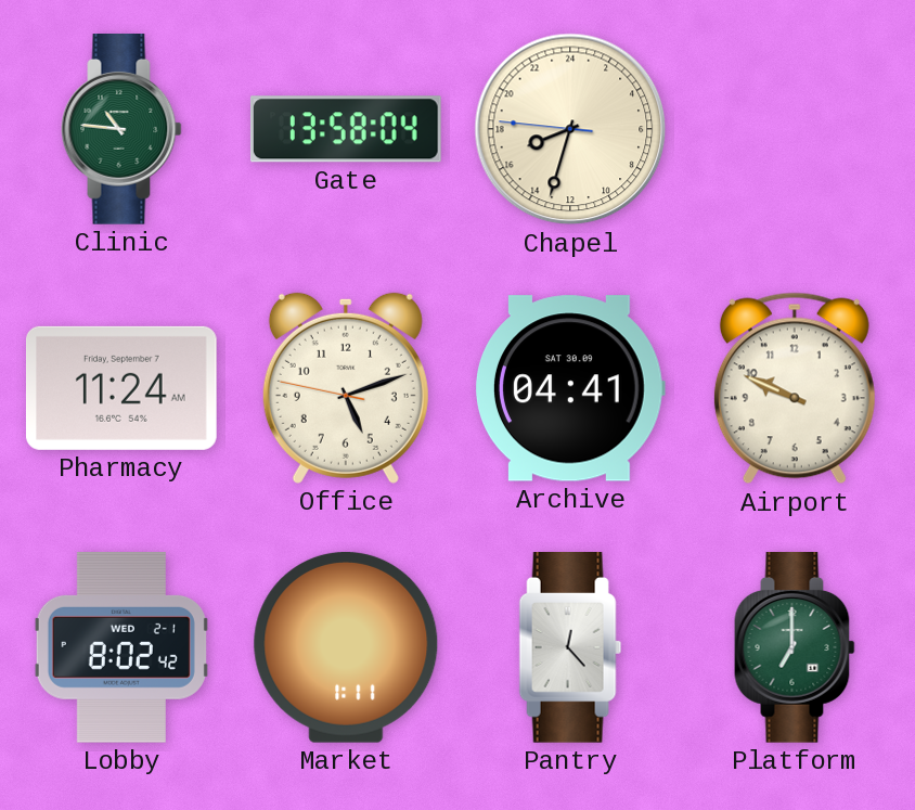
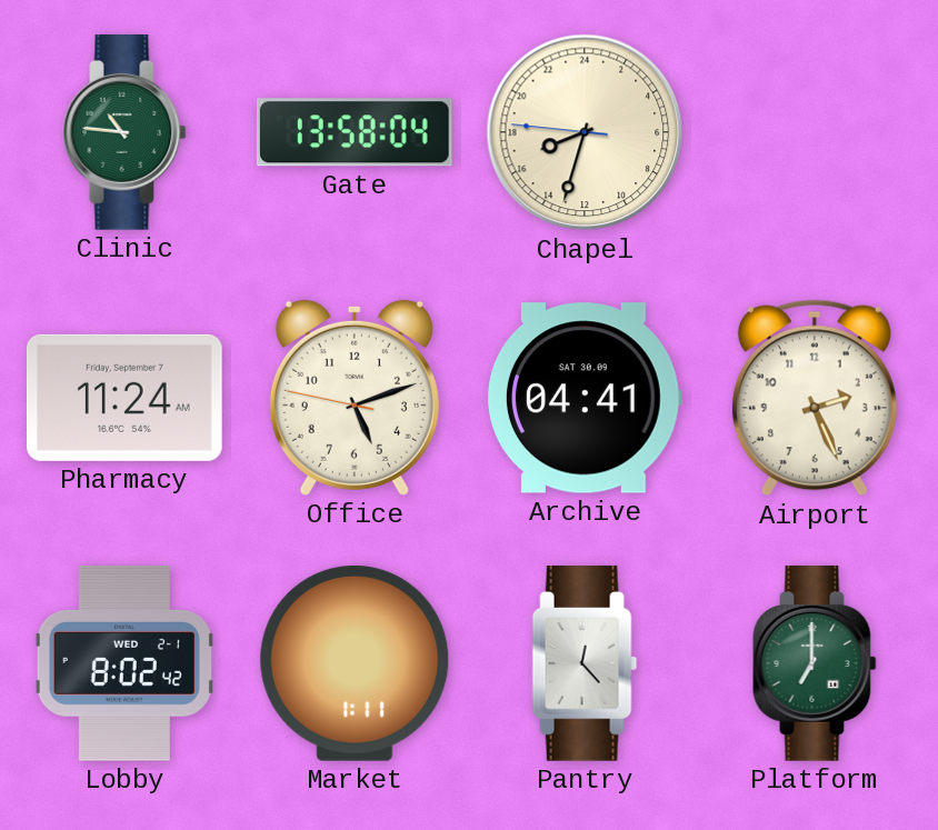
Airport: 9:49 -> 2:26
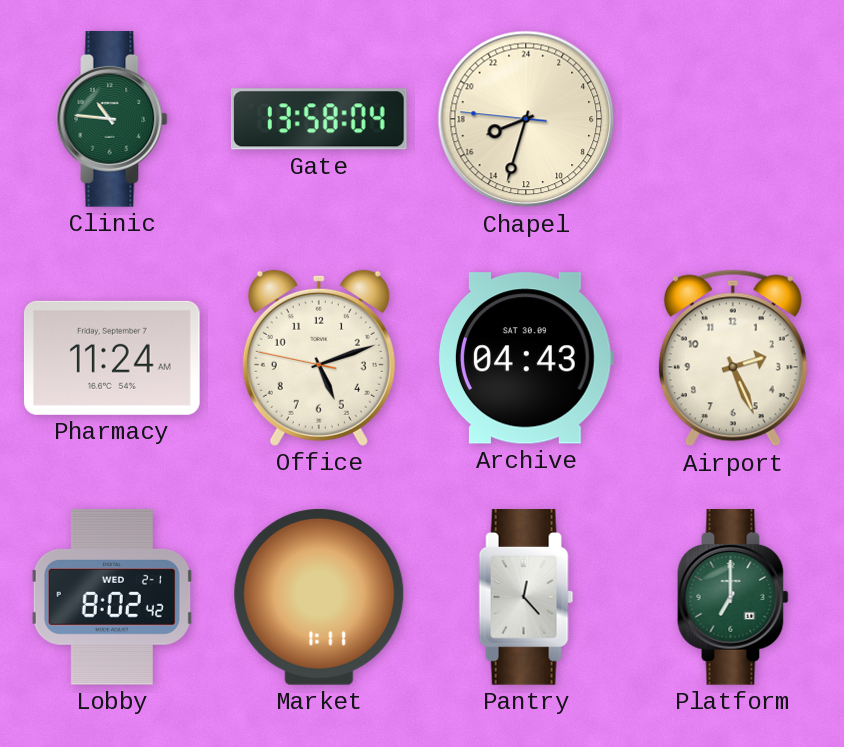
Archive: 04:41 -> 04:43
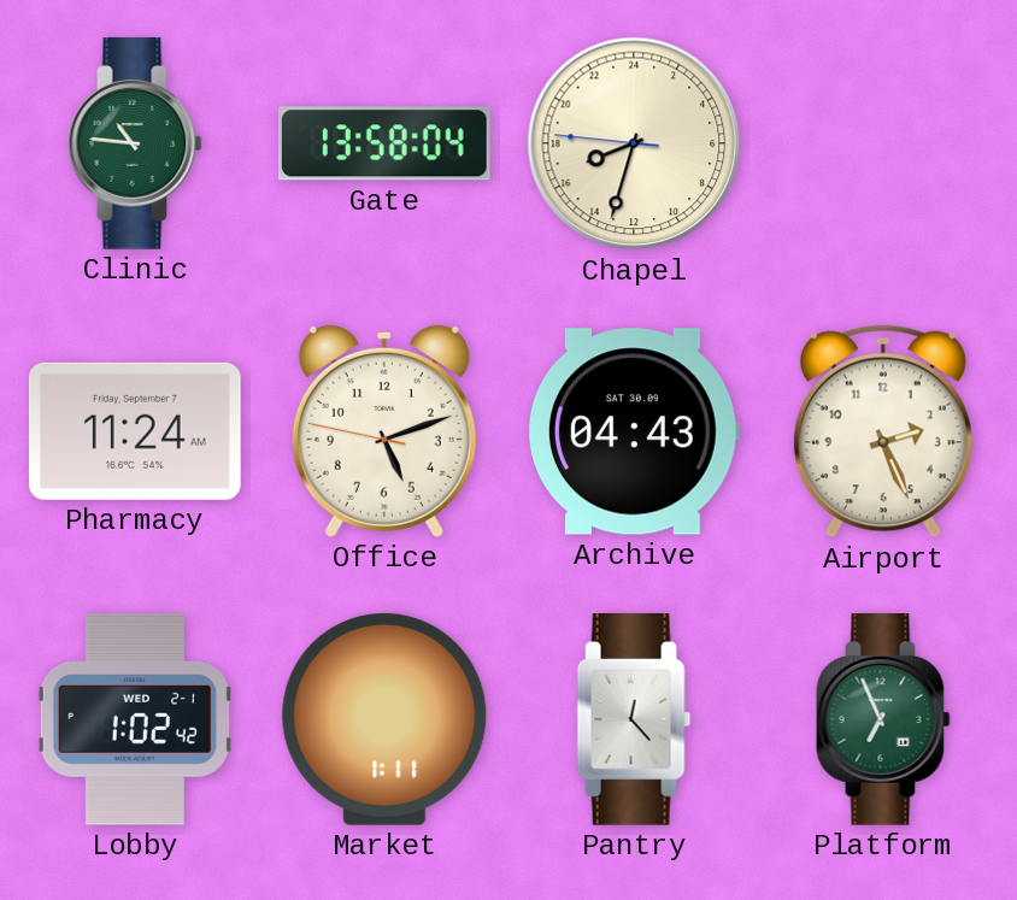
Lobby: 8:02 -> 1:02
Platform: 7:00 -> 6:56
